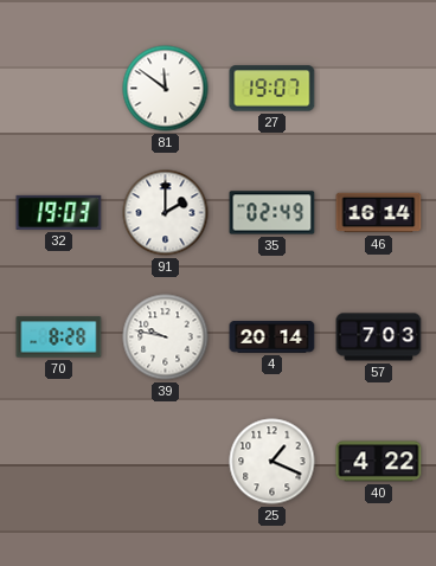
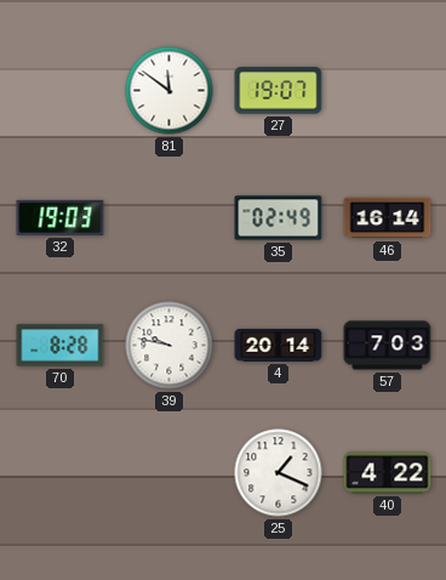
91: 2:00 -> none
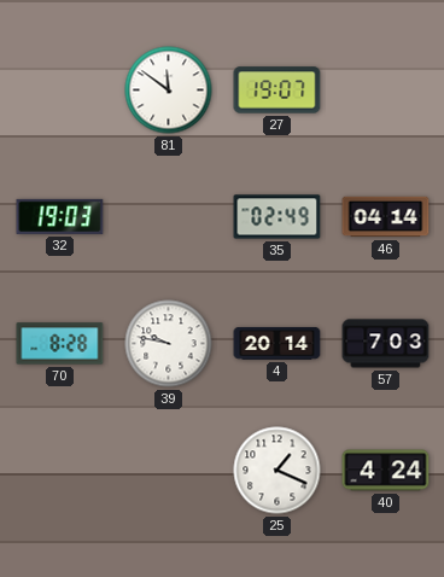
46: 16:14 -> 04:14
40: 4:22 -> 4:24
